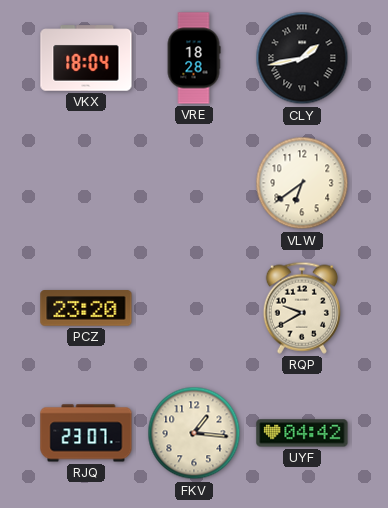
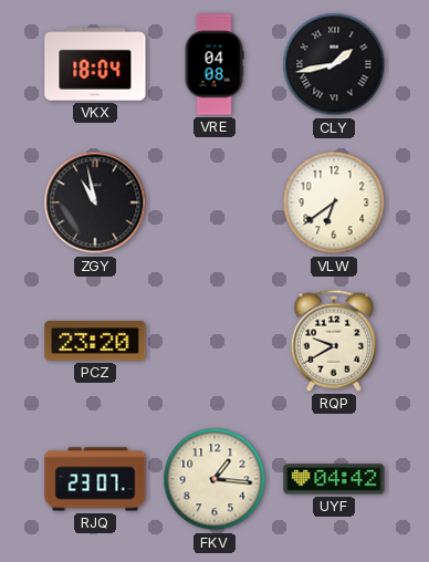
VRE: 18:28 -> 04:08
ZGY: none -> 10:58
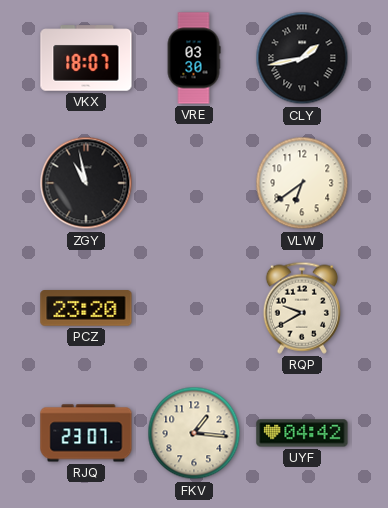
VKX: 18:04 -> 18:07
VRE: 04:08 -> 03:30
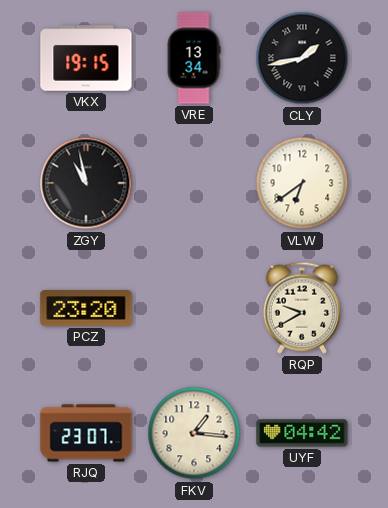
VKX: 18:07 -> 19:15
VRE: 03:30 -> 13:34
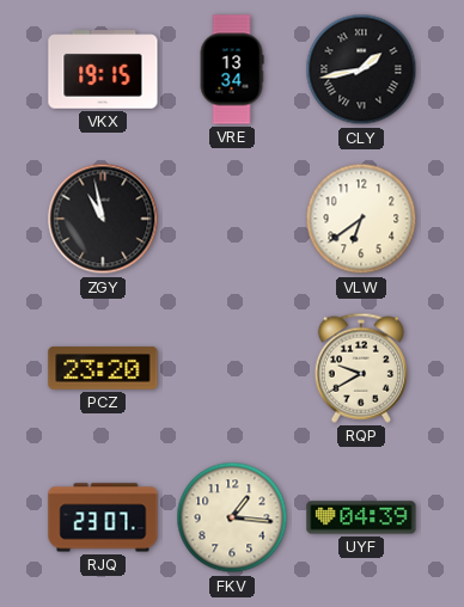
UYF: 04:42 -> 04:39
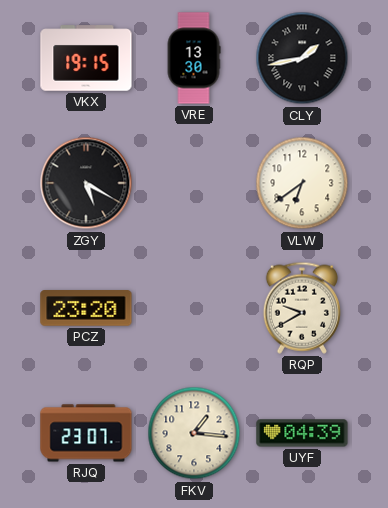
VRE: 13:34 -> 13:30
ZGY: 10:58 -> 5:20
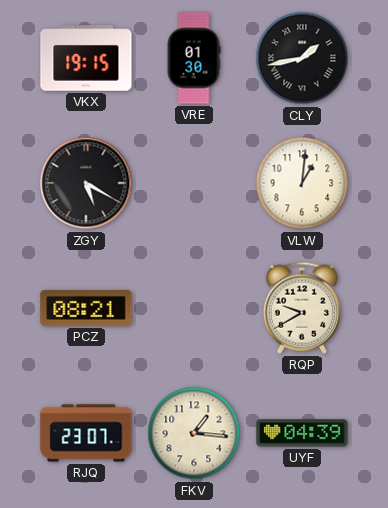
VRE: 13:30 -> 01:30
VLW: 6:39 -> 1:01
PCZ: 23:20 -> 08:21
